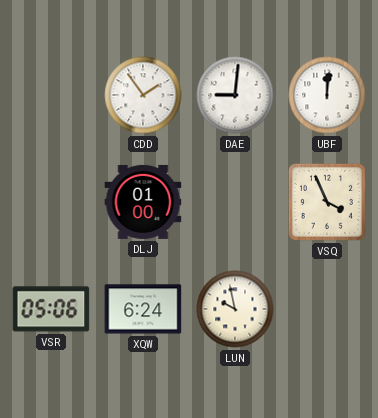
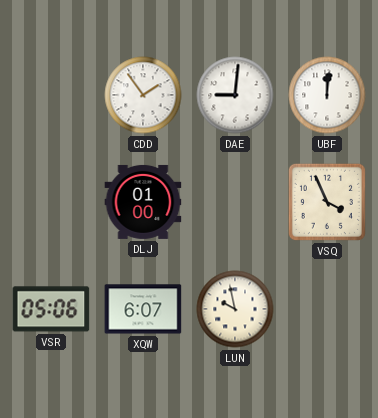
XQW: 6:24 -> 6:07
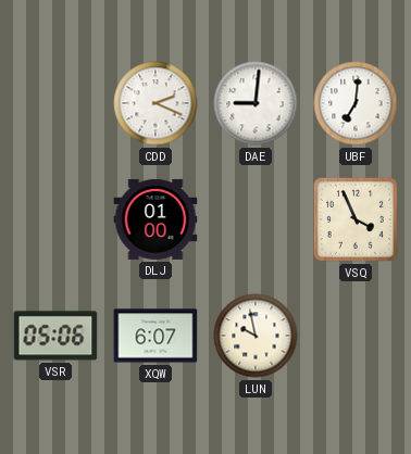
CDD: 1:54 -> 2:19
UBF: 12:01 -> 7:01
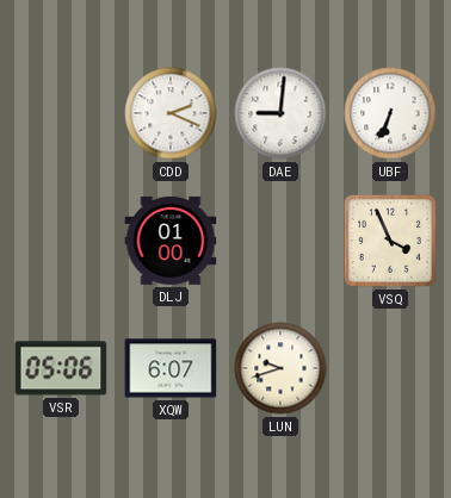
UBF: 7:01 -> 6:34
LUN: 9:58 -> 9:42
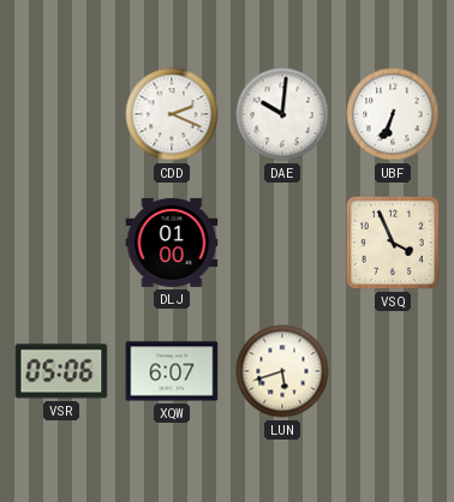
DAE: 9:01 -> 10:01
LUN: 9:42 -> 5:42
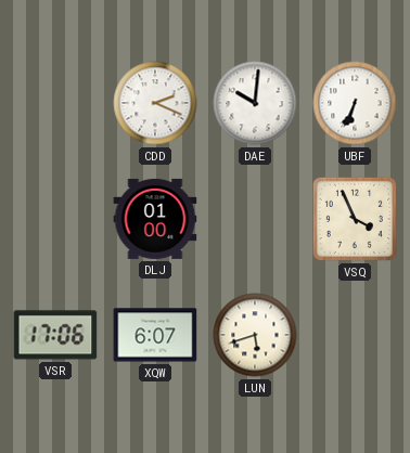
VSR: 05:06 -> 17:06
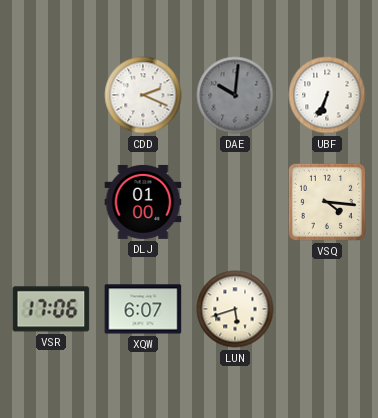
DAE dial: white -> grey
VSQ: 3:56 -> 4:16
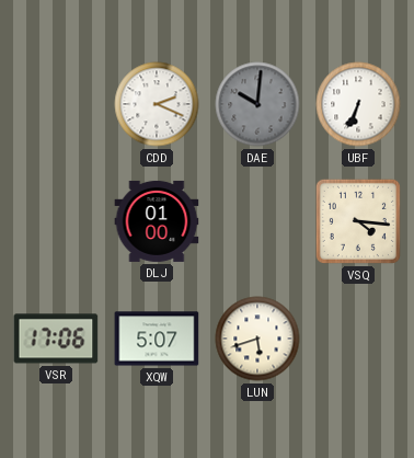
XQW: 6:07 -> 5:07
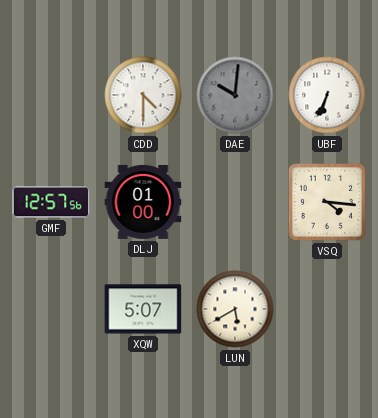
CDD: 2:19 -> 4:30
GMF: none -> 12:57
VSR: 17:06 -> none
LUN: 5:42 -> 5:40
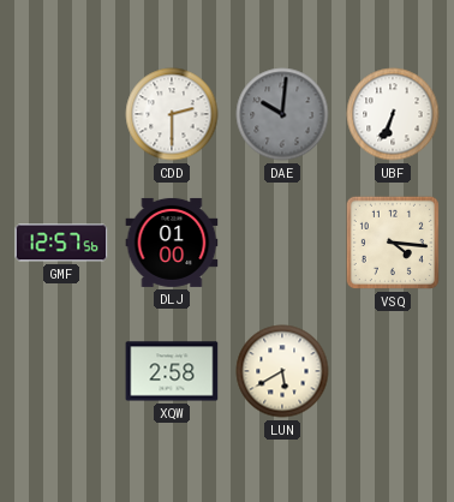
CDD: 4:30 -> 2:30
XQW: 5:07 -> 2:58
